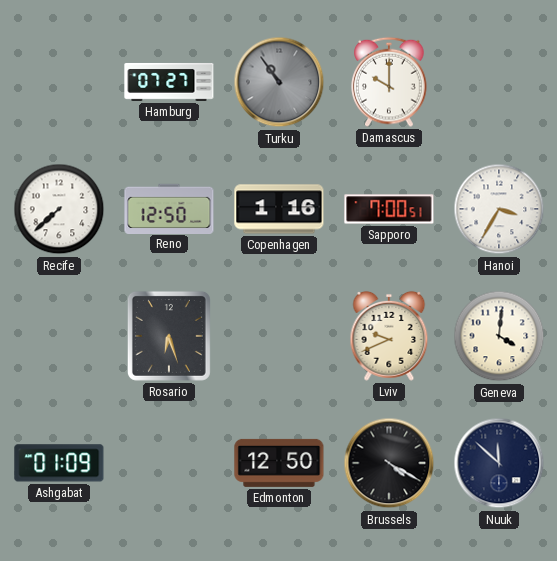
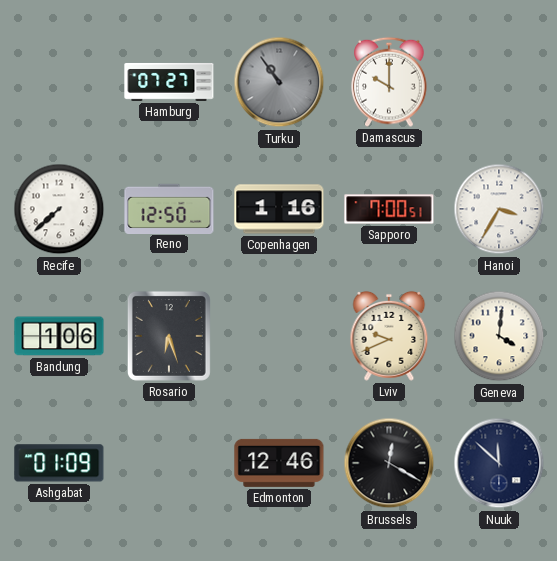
Bandung: none -> 1:06
Edmonton: 12:50 -> 12:46
Brussels: 4:20 -> 12:20
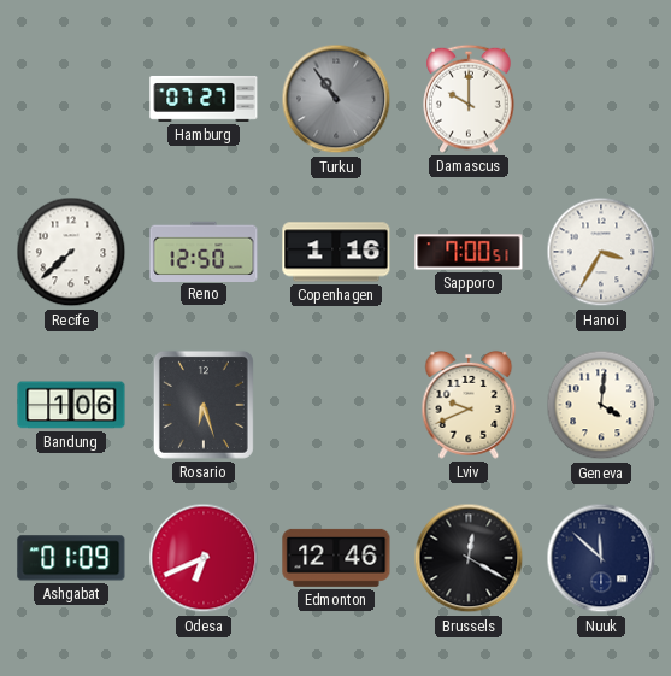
Odesa: none -> 6:41
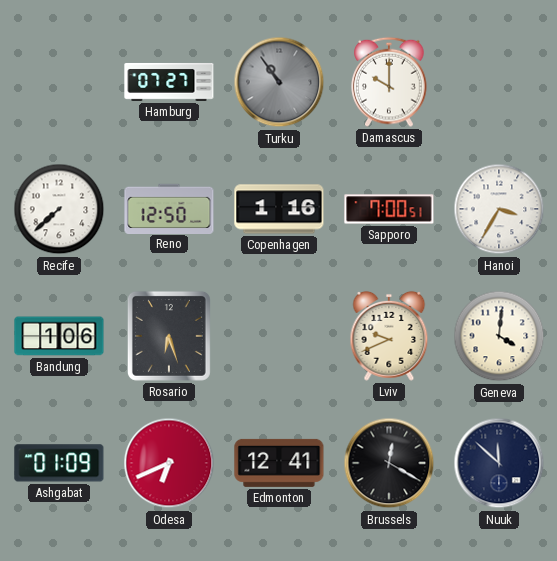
Edmonton: 12:46 -> 12:41
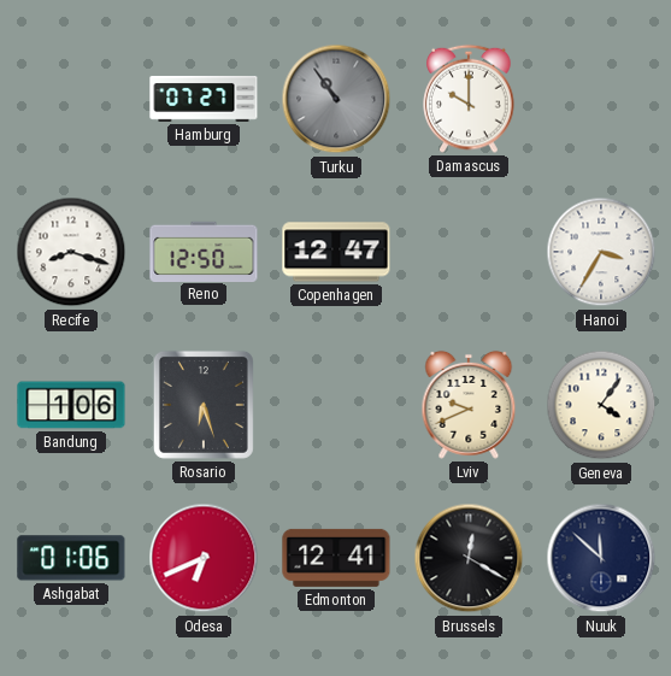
Recife: 7:38 -> 8:18
Copenhagen: 1:16 -> 12:47
Sapporo: 7:00 -> none
Geneva: 4:01 -> 4:06
Ashgabat: 01:09 -> 01:06
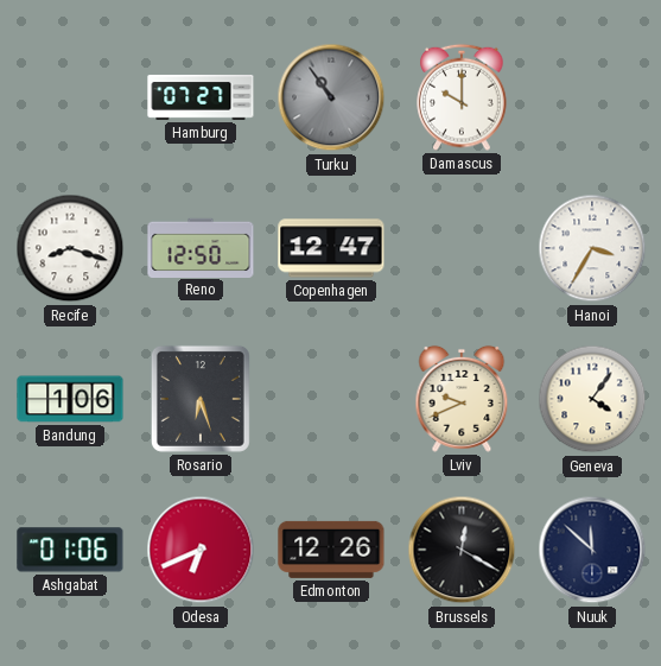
Edmonton: 12:41 -> 12:26
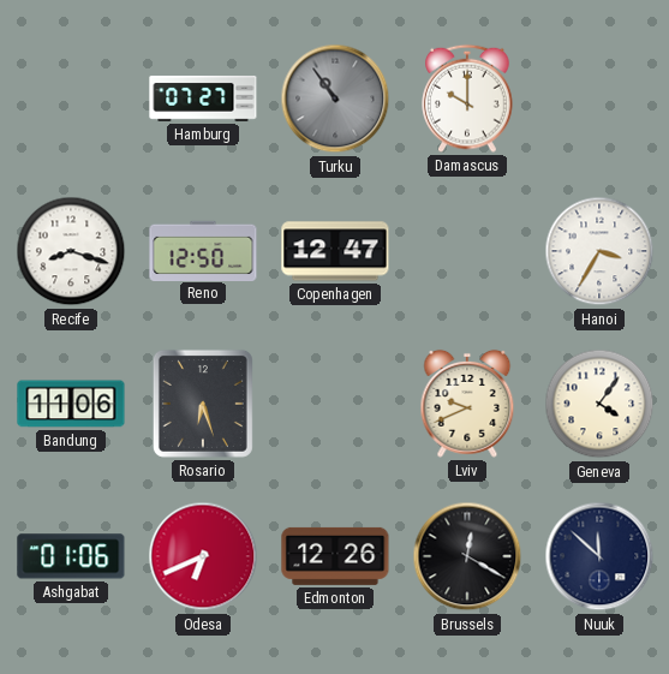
Bandung: 1:06 -> 11:06
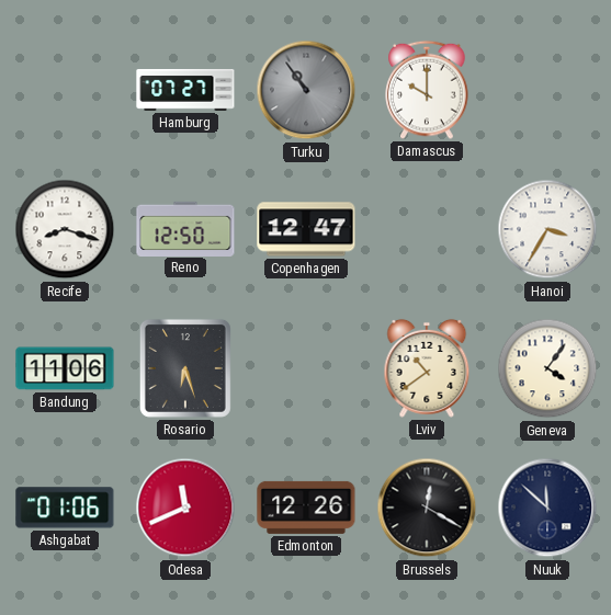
Lviv: 9:41 -> 10:39
Odesa: 6:41 -> 11:41
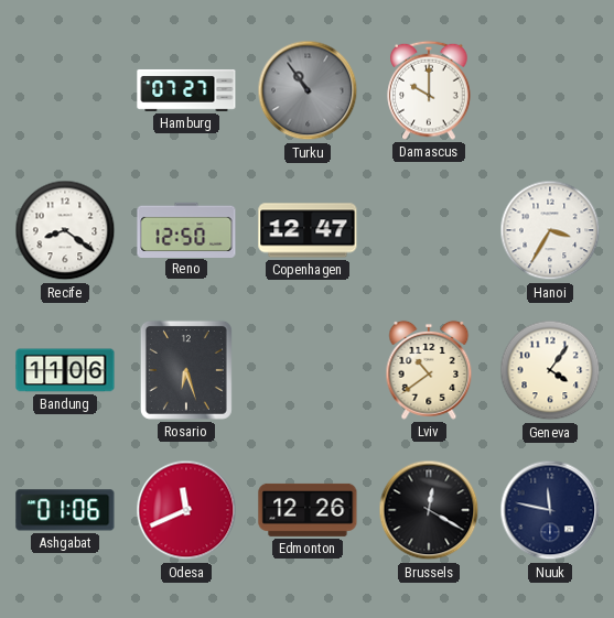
Recife: 8:18 -> 8:21
Nuuk: 11:52 -> 11:47
